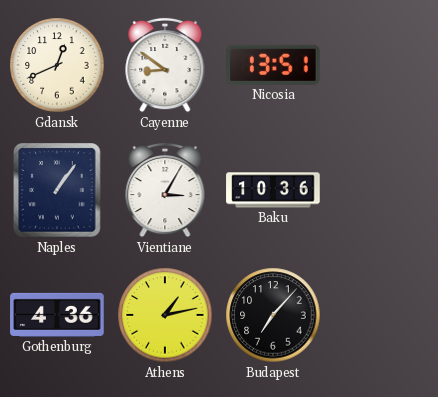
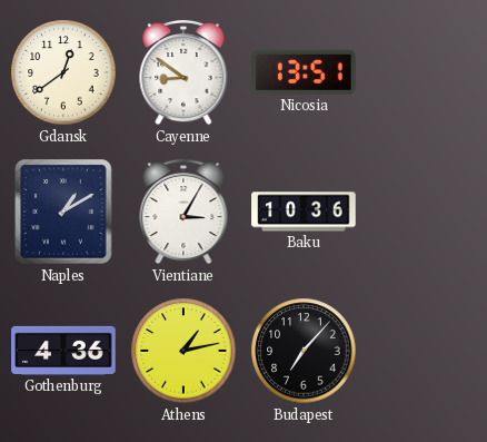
Gdansk: 12:41 -> 12:39
Naples: 1:06 -> 1:10
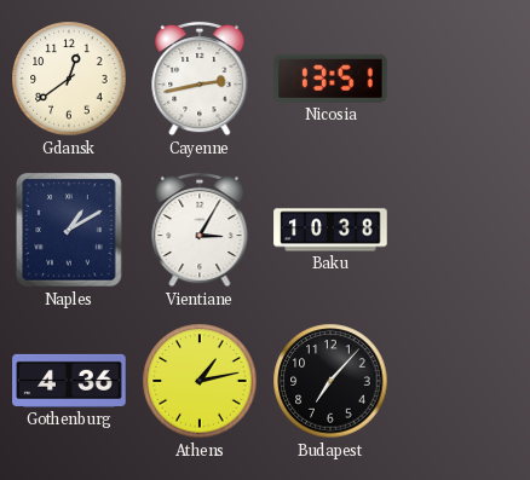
Cayenne: 8:51 -> 2:43
Baku: 10:36 -> 10:38
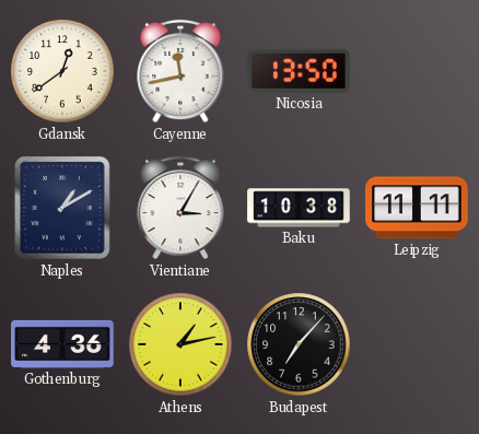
Cayenne: 2:43 -> 11:43
Nicosia: 13:51 -> 13:50
Leipzig: none -> 11:11
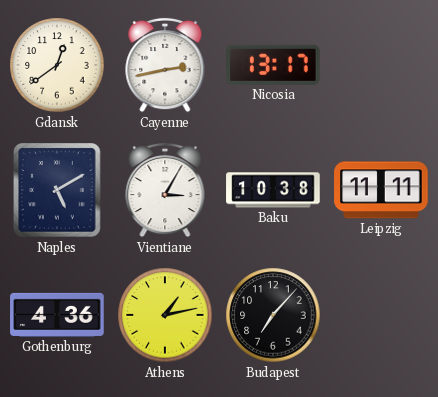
Cayenne: 11:43 -> 2:43
Nicosia: 13:50 -> 13:17
Naples: 1:10 -> 5:10
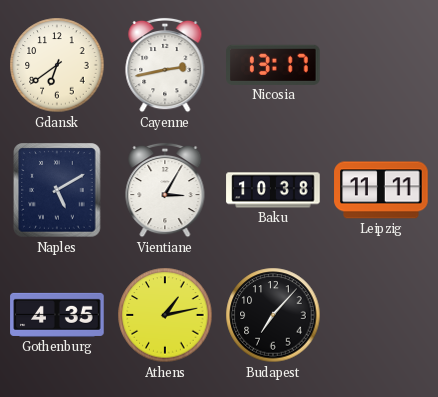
Gdansk: 12:39 -> 6:39
Gothenburg: 4:36 -> 4:35
